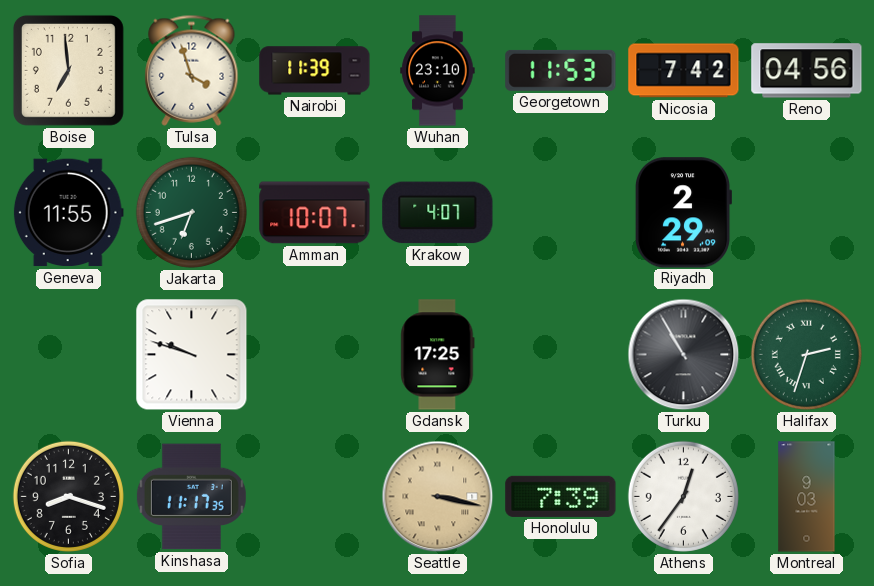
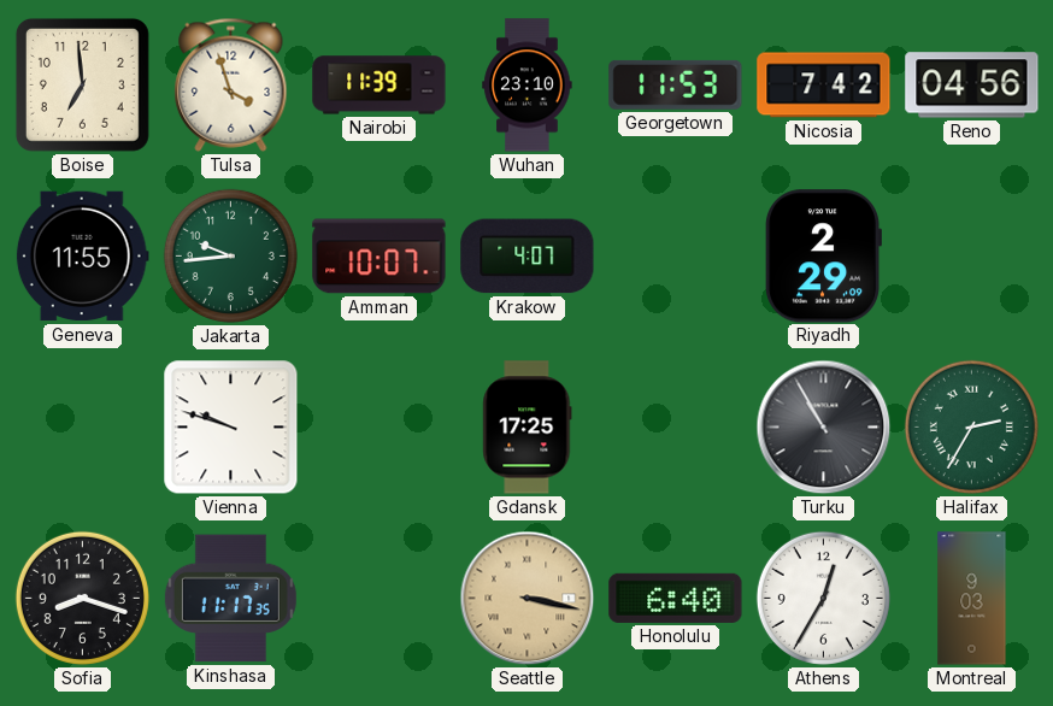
Jakarta: 6:42 -> 9:44
Halifax: 2:33 -> 2:35
Honolulu: 7:39 -> 6:40
Athens: 12:36 -> 12:35
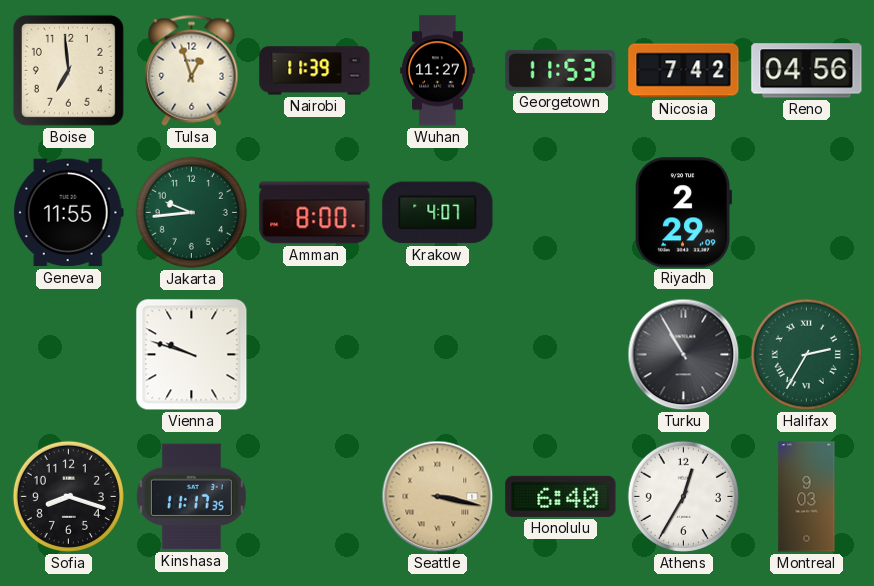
Tulsa: 3:57 -> 12:57
Wuhan: 23:10 -> 11:27
Amman: 10:07 -> 8:00
Gdansk: 17:25 -> none
